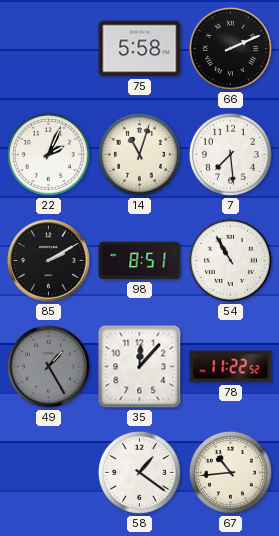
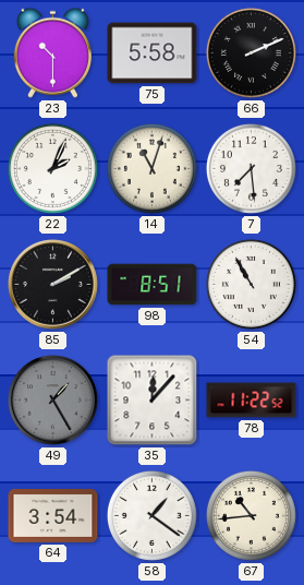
23: none -> 10:30
64: none -> 3:54
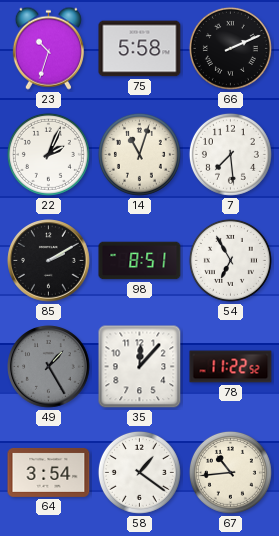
23: 10:30 -> 10:33
54: 10:55 -> 6:55
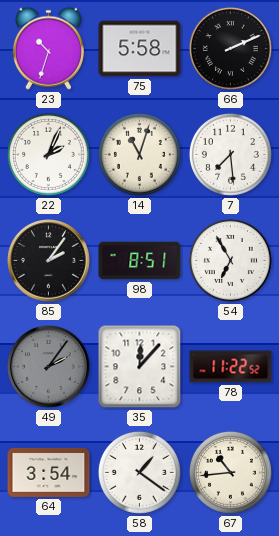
85: 2:10 -> 2:06
49: 1:25 -> 2:06
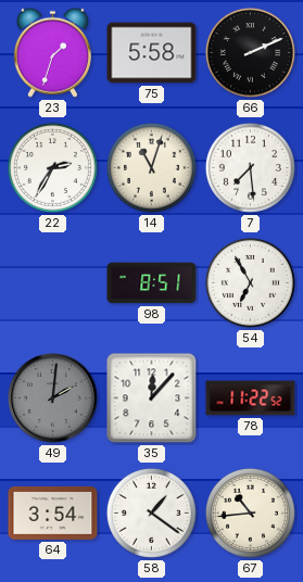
23: 10:33 -> 1:33
22: 2:04 -> 2:35
85: 2:06 -> none
49: 2:06 -> 2:01
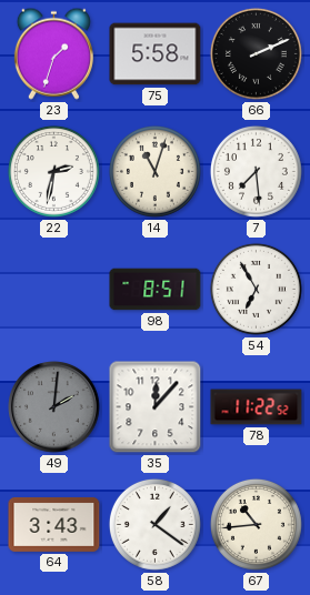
22: 2:35 -> 2:32
64: 3:54 -> 3:43
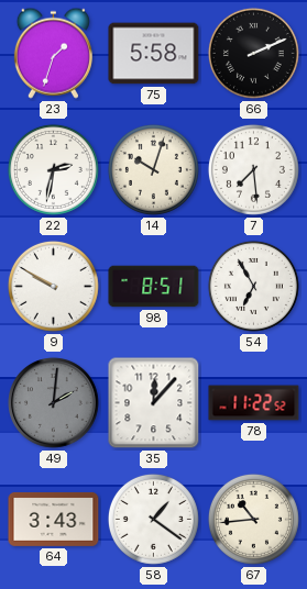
14: 11:03 -> 10:03
9: none -> 9:50
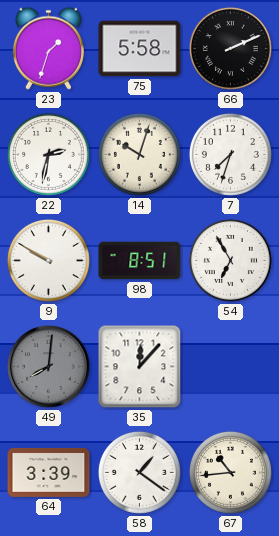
7: 7:29 -> 7:33
49: 2:01 -> 8:01
78: 11:22 -> none
64: 3:43 -> 3:39
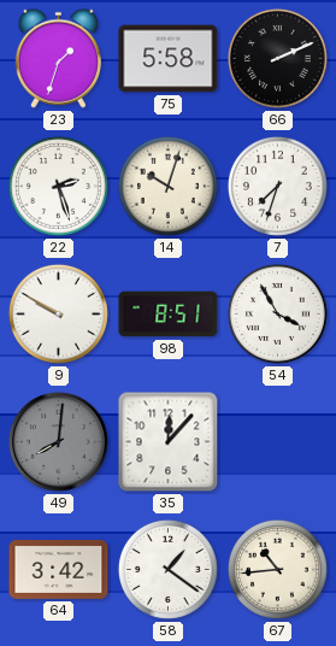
22: 2:32 -> 2:27
54: 6:55 -> 3:55
64: 3:39 -> 3:42
